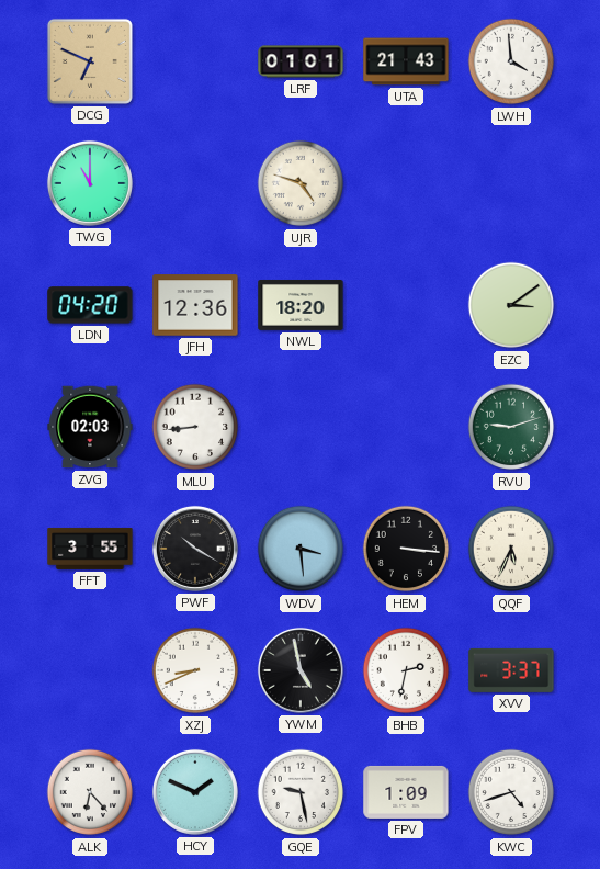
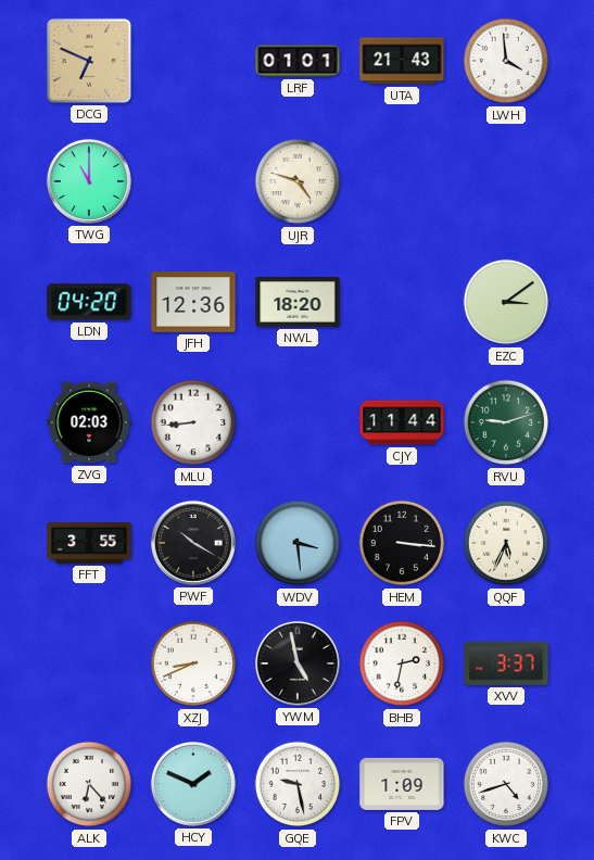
CJY: none -> 11:44
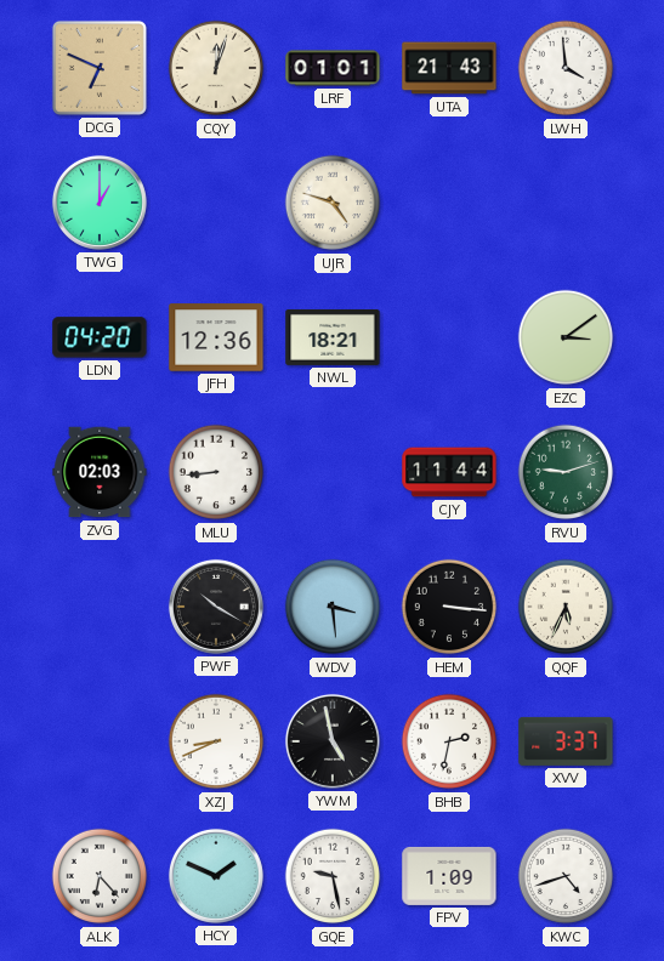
CQY: none -> 12:03
TWG: 11:00 -> 1:00
NWL: 18:20 -> 18:21
FFT: 3:55 -> none
